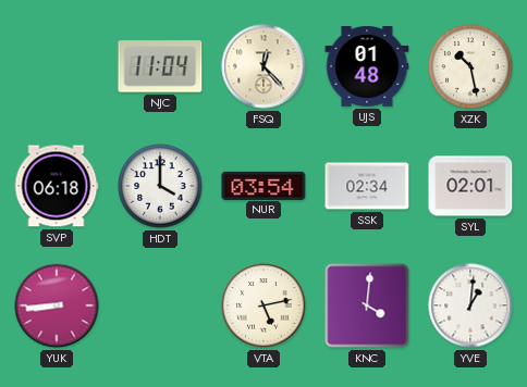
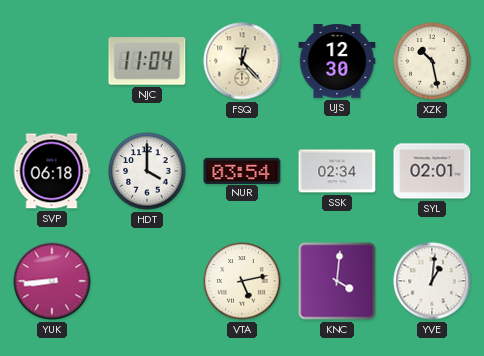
UJS: 01:48 -> 12:30
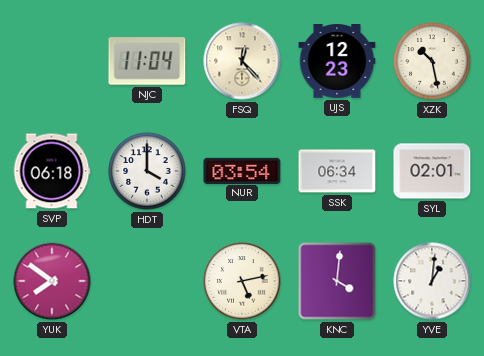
UJS: 12:30 -> 12:23
SSK: 02:34 -> 06:34
YUK: 8:44 -> 7:51
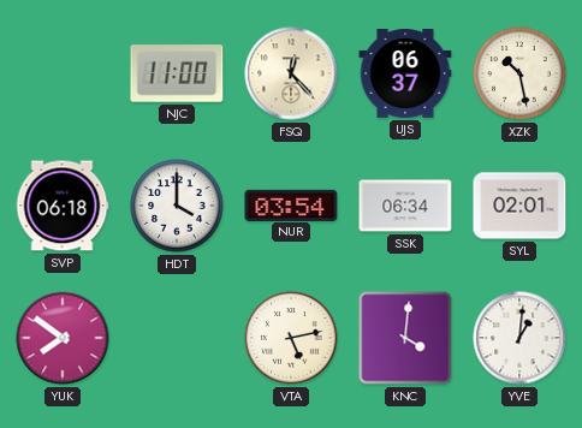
NJC: 11:04 -> 11:00
UJS: 12:23 -> 06:37
